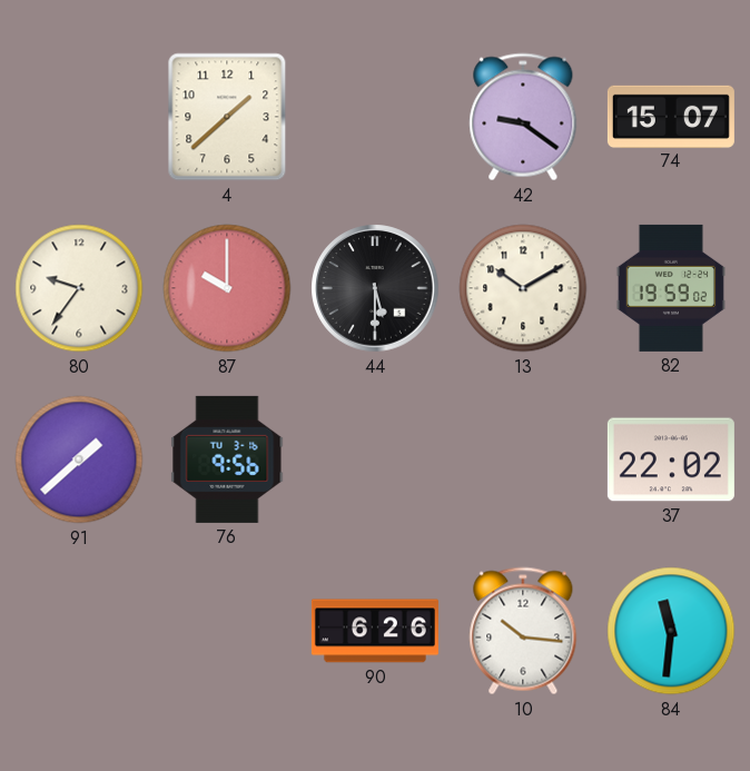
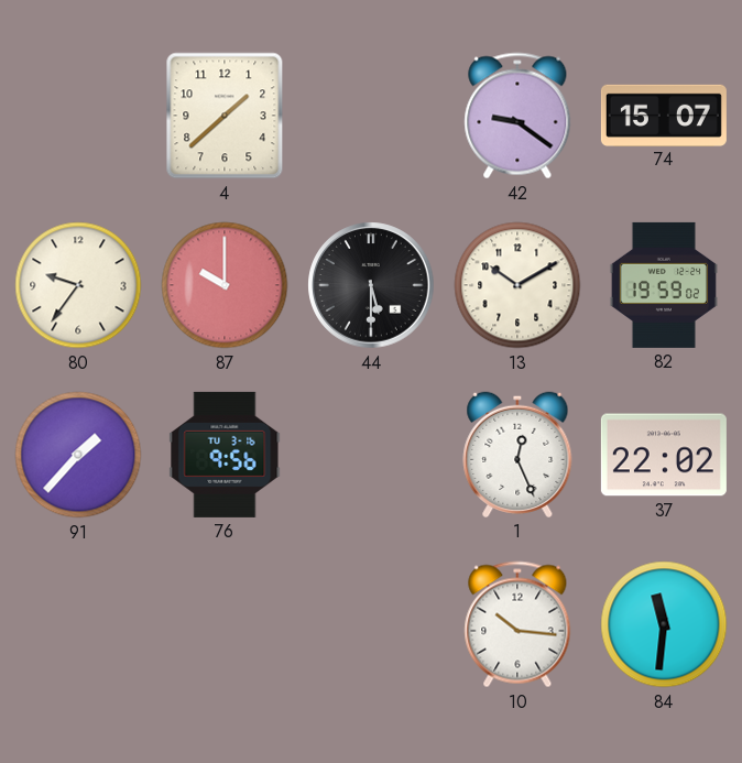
91: 1:38 -> 1:37
1: none -> 12:26
90: 6:26 -> none
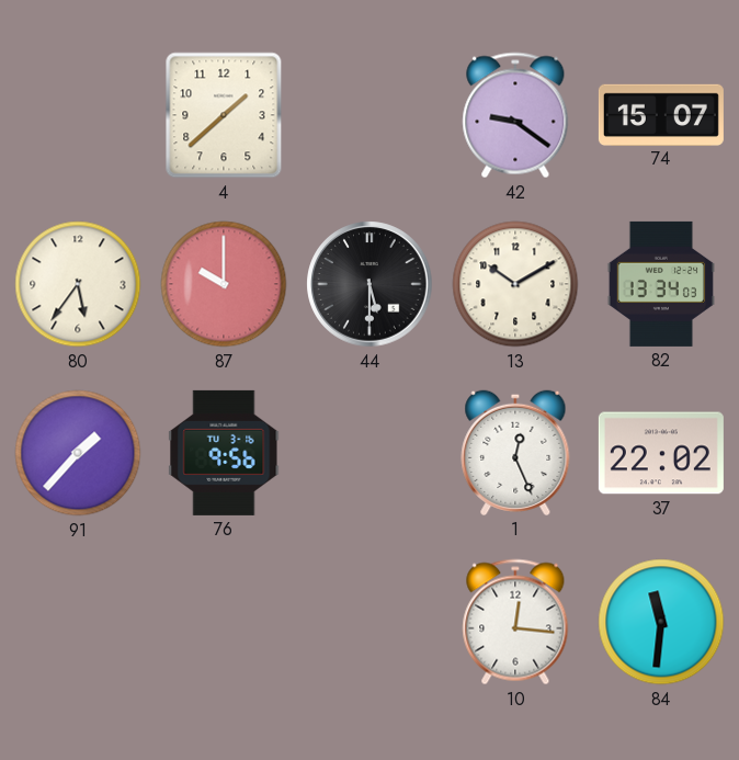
80: 9:36 -> 5:36
82: 19:59 -> 13:34
10: 10:16 -> 12:16
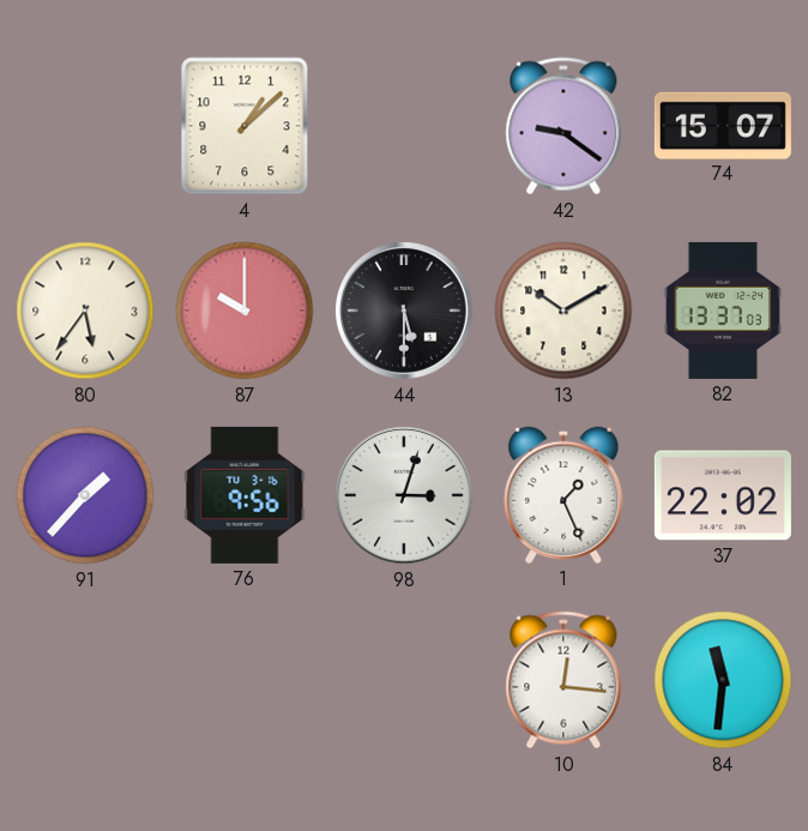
4: 1:38 -> 1:08
82: 13:34 -> 13:37
98: none -> 3:03
1: 12:26 -> 1:26
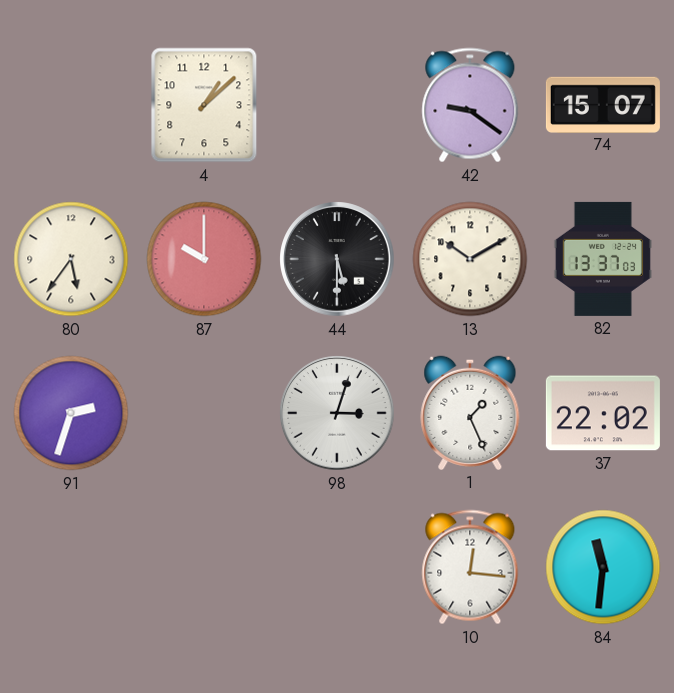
91: 1:37 -> 2:33
76: 9:56 -> none
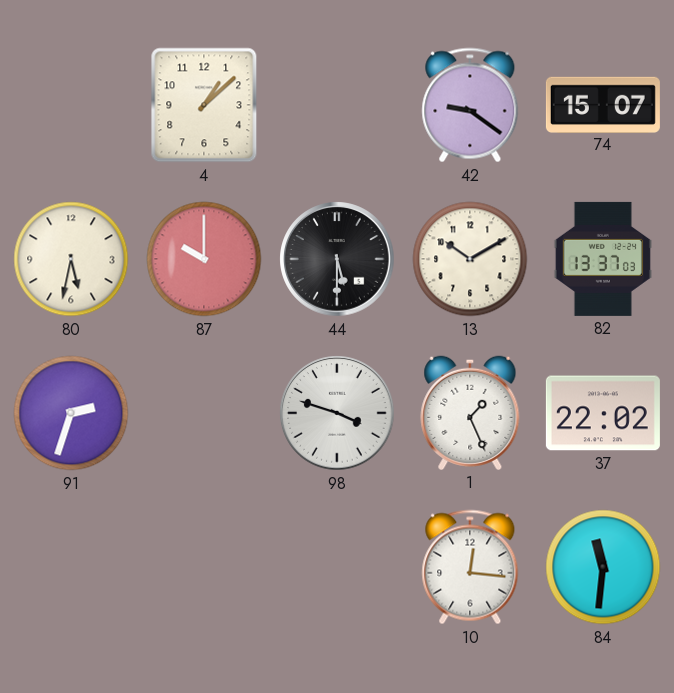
80: 5:36 -> 5:32
98: 3:03 -> 3:48
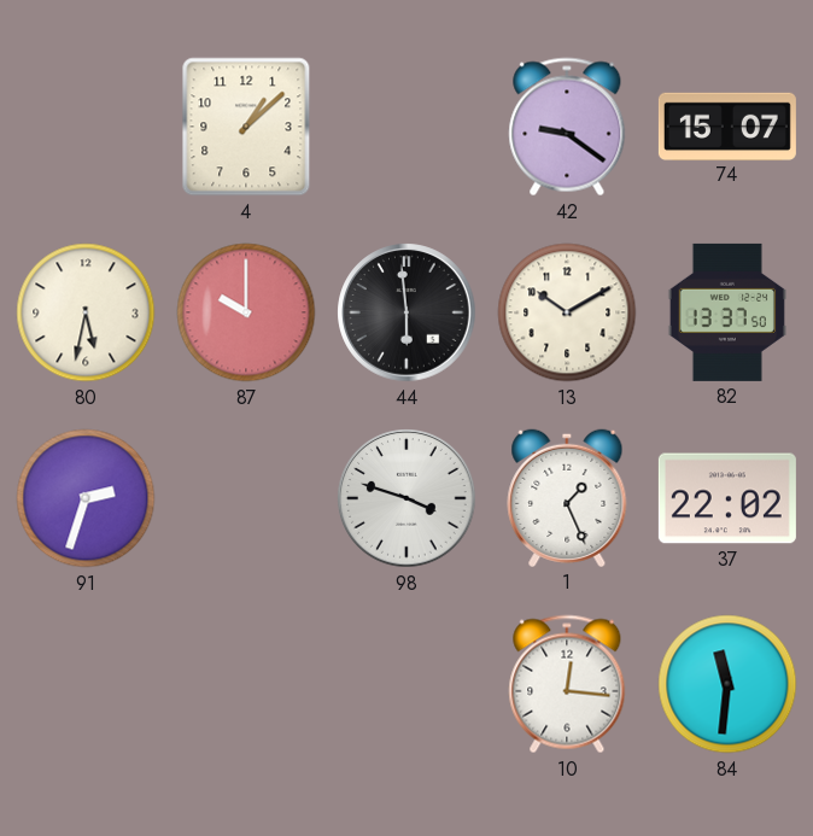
44: 5:30 -> 5:59
82: 13:37:03 -> 13:37:50
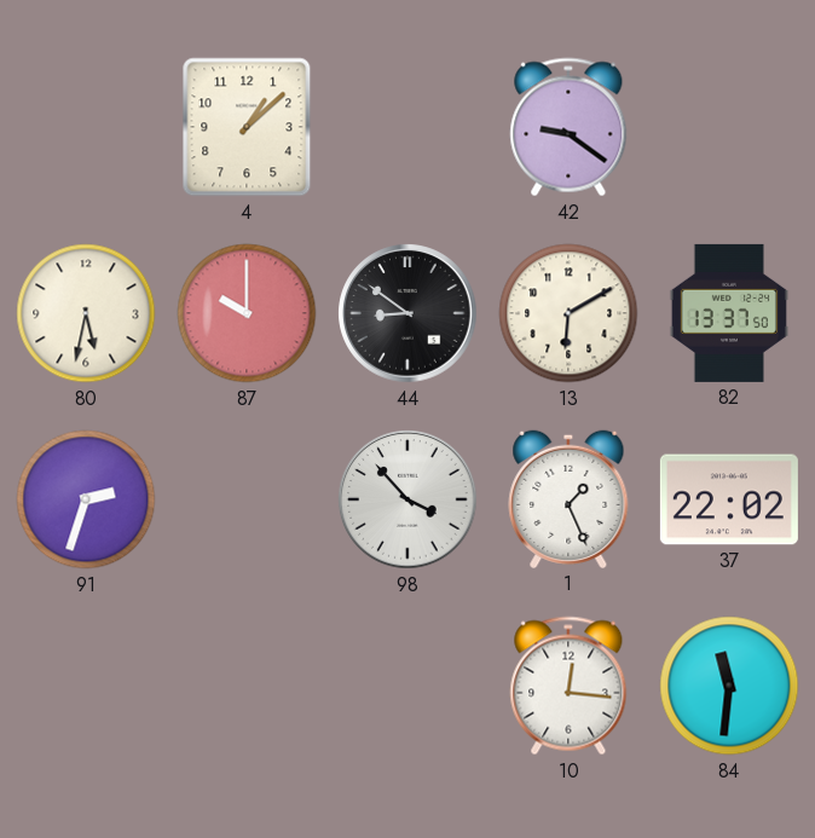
74: 15:07 -> none
44: 5:59 -> 8:51
13: 10:10 -> 6:10
98: 3:48 -> 3:53
